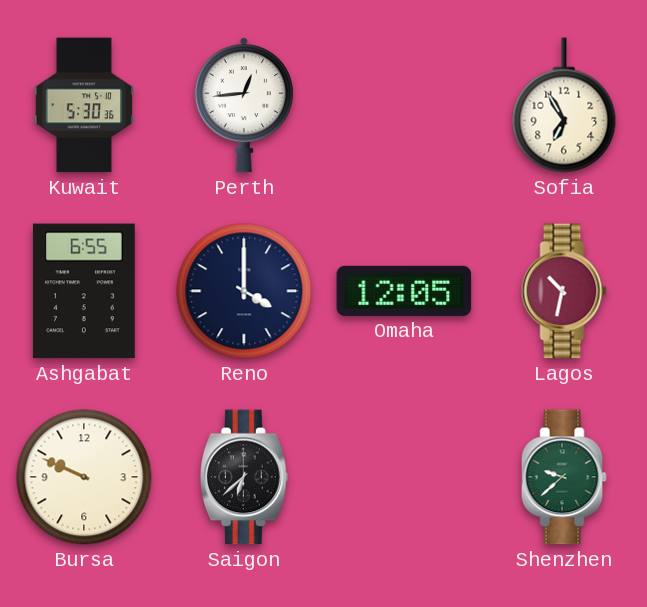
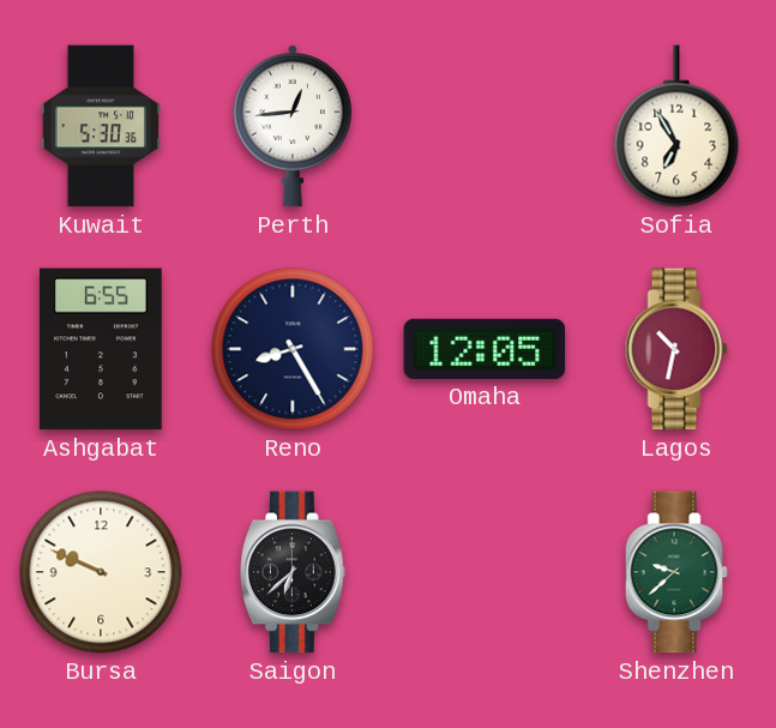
Reno: 4:00 -> 8:25
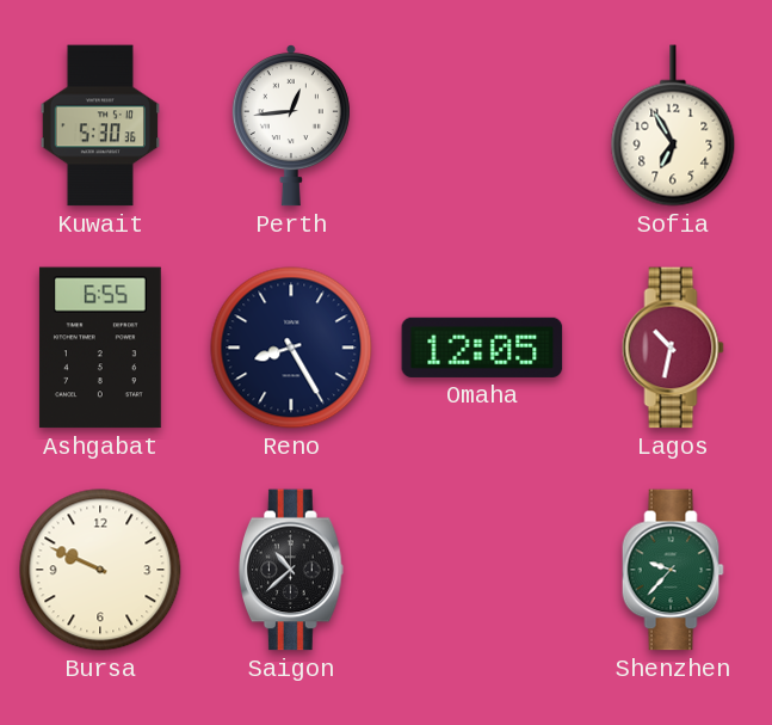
Saigon: 6:38 -> 10:38
Shenzhen: 9:38 -> 9:37
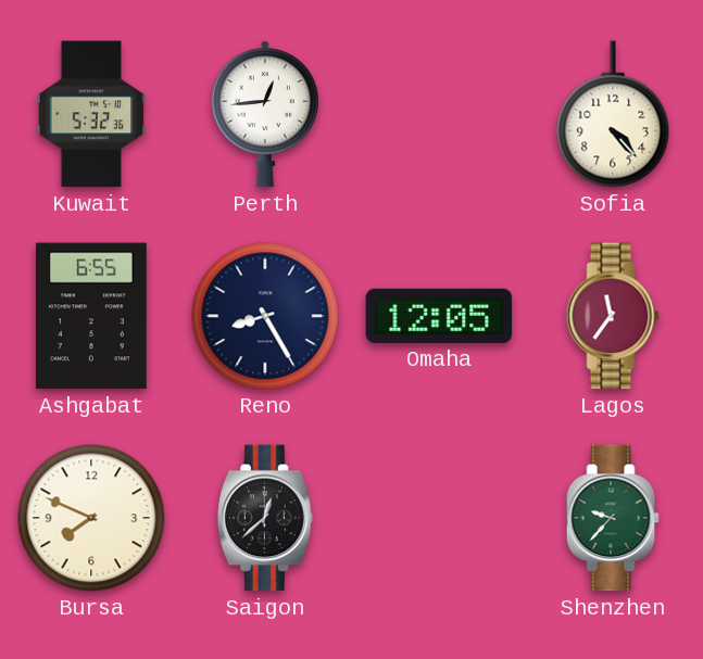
Kuwait: 5:30 -> 5:32
Sofia: 6:55 -> 4:23
Lagos: 10:32 -> 11:36
Bursa: 9:49 -> 7:49
Saigon: 10:38 -> 12:38
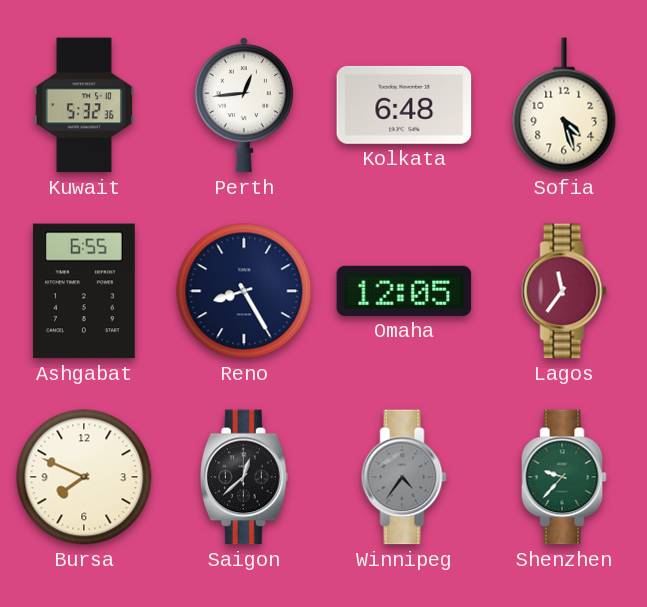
Kolkata: none -> 6:48
Sofia: 4:23 -> 4:27
Winnipeg: none -> 4:36
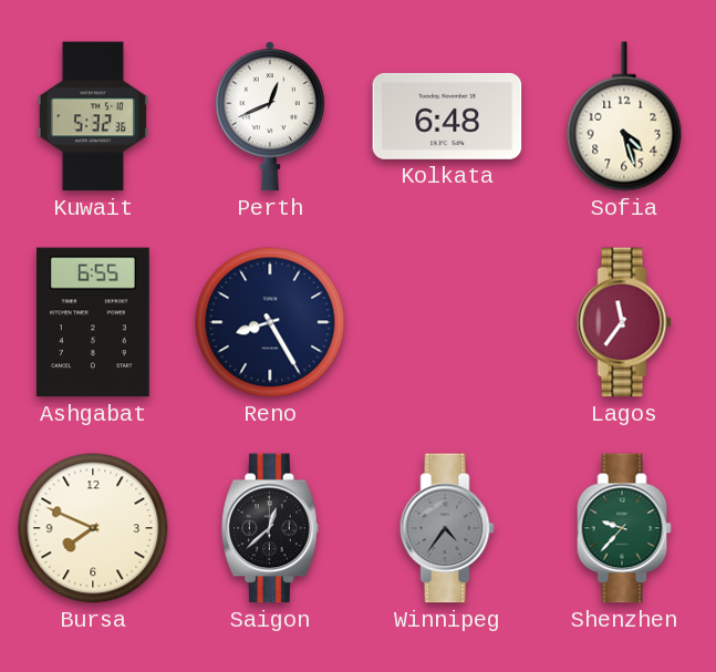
Perth: 12:44 -> 12:41
Omaha: 12:05 -> none
